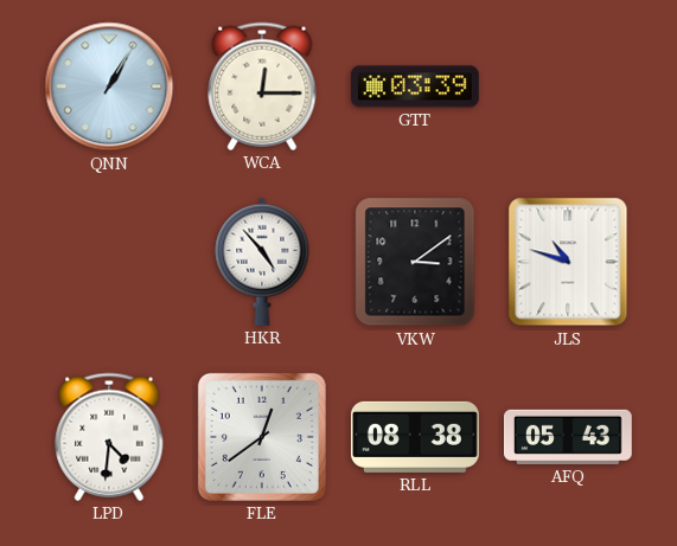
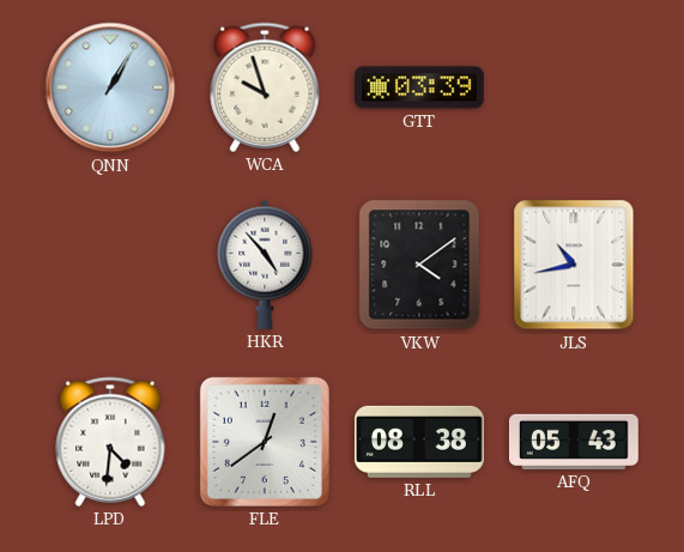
WCA: 12:15 -> 9:57
VKW: 3:09 -> 4:09
JLS: 10:48 -> 10:43
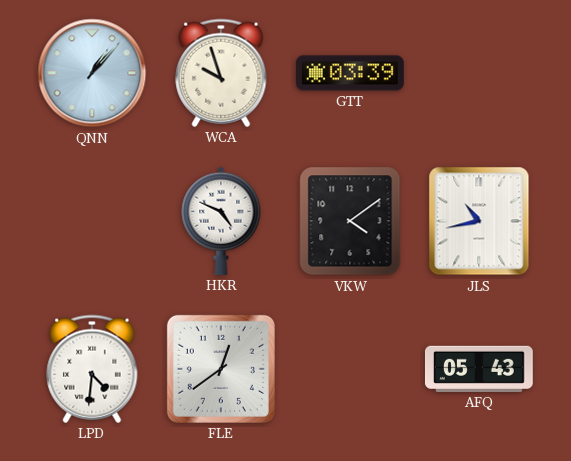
QNN: 1:05 -> 1:07
HKR: 4:53 -> 4:49
RLL: 08:38 -> none
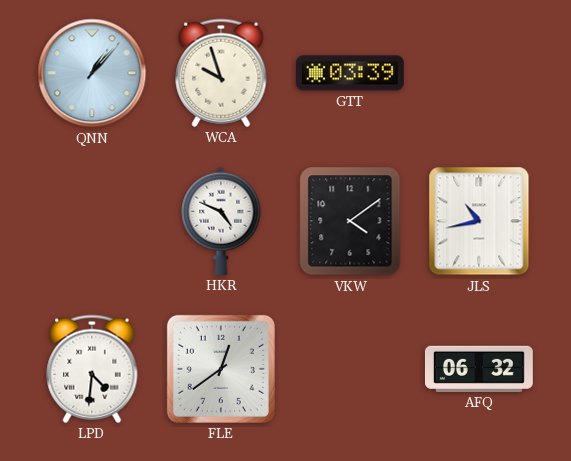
AFQ: 05:43 -> 06:32
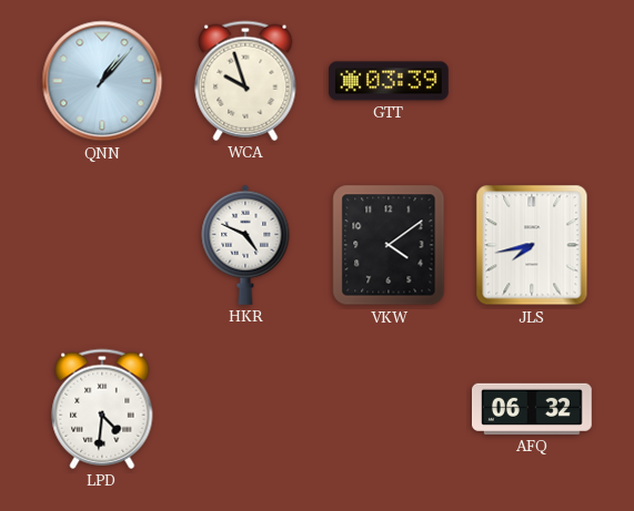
JLS: 10:43 -> 7:43
FLE: 12:39 -> none
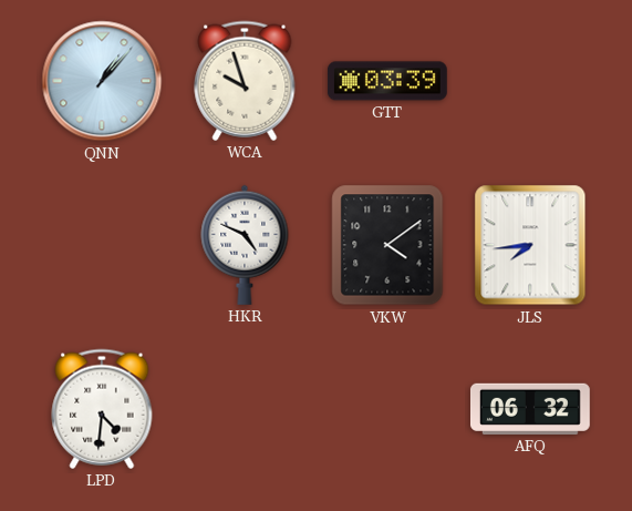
JLS: 7:43 -> 7:44
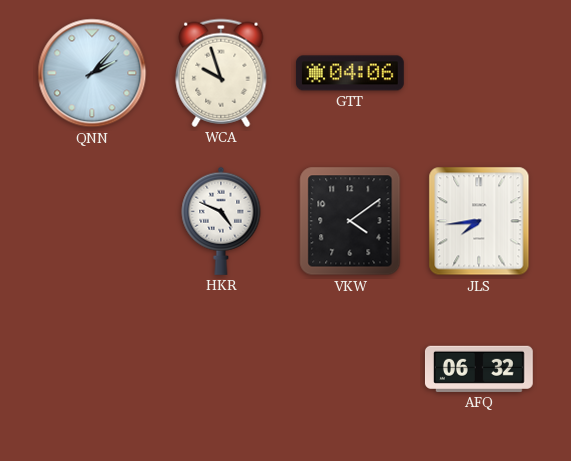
QNN: 1:07 -> 2:07
GTT: 03:39 -> 04:06
LPD: 4:31 -> none
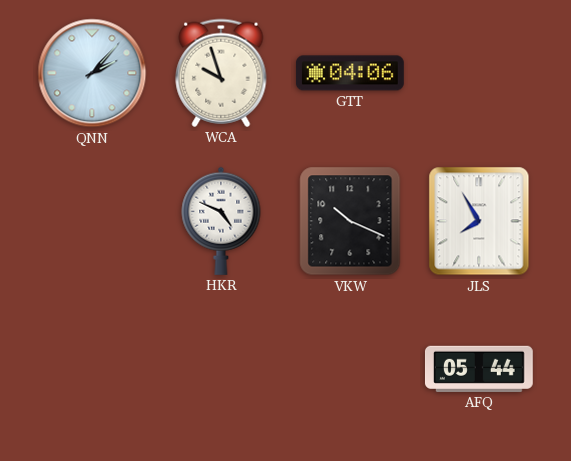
VKW: 4:09 -> 10:19
JLS: 7:44 -> 7:55
AFQ: 06:32 -> 05:44
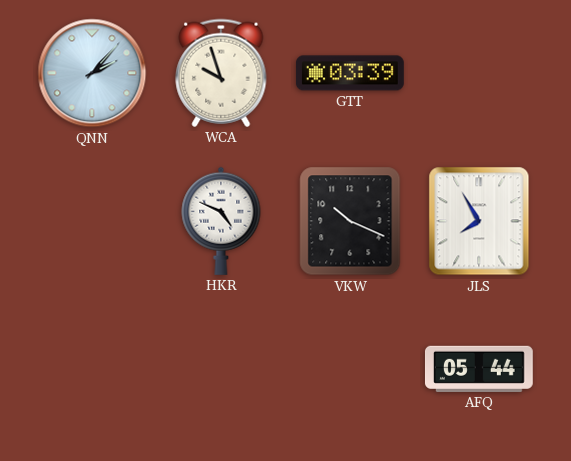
GTT: 04:06 -> 03:39
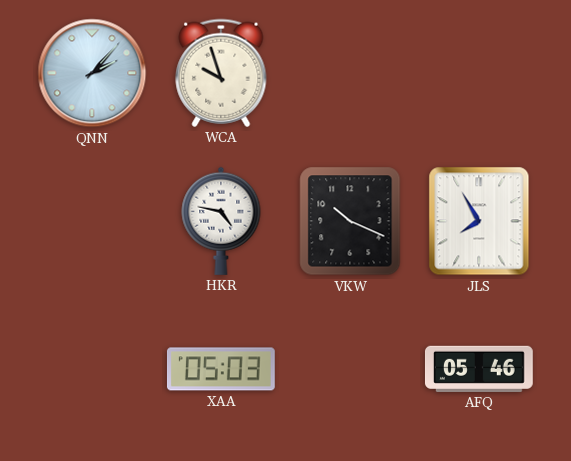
GTT: 03:39 -> none
HKR: 4:49 -> 4:47
XAA: none -> 05:03
AFQ: 05:44 -> 05:46
